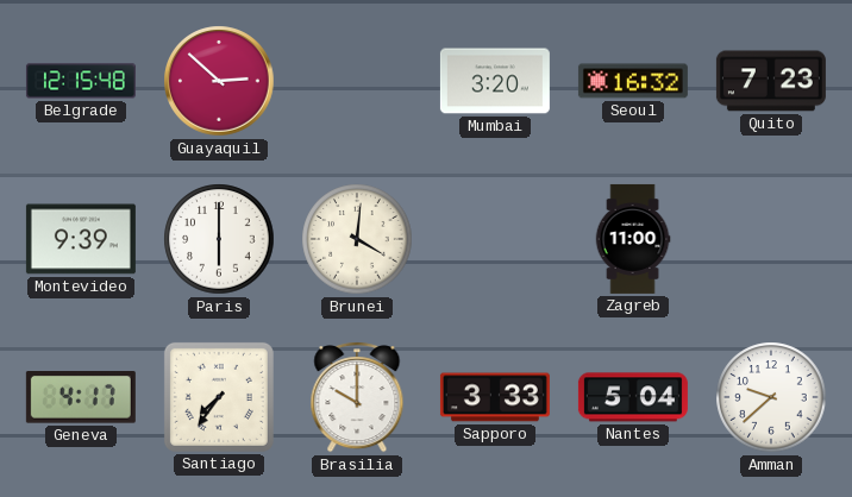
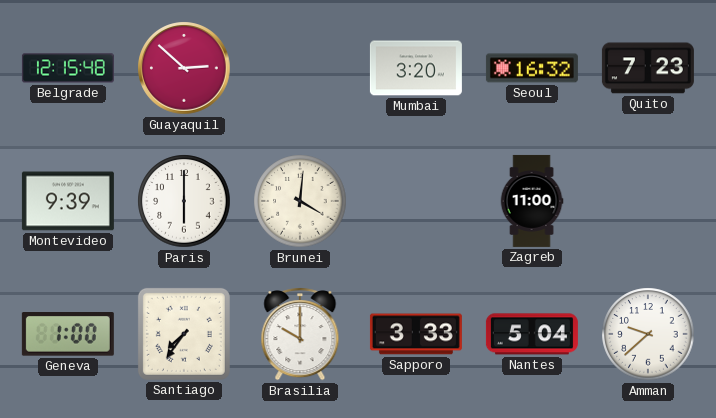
Geneva: 4:17 -> 1:00
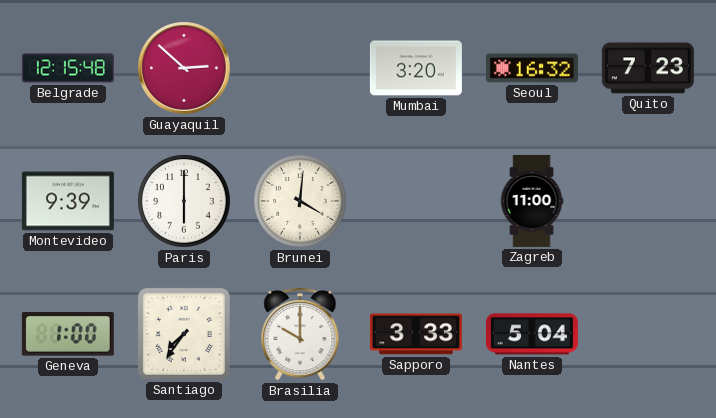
Amman: 9:38 -> none
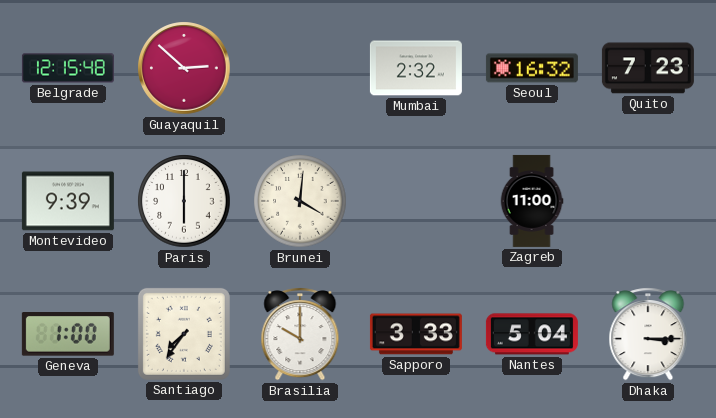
Mumbai: 3:20 -> 2:32
Dhaka: none -> 3:15
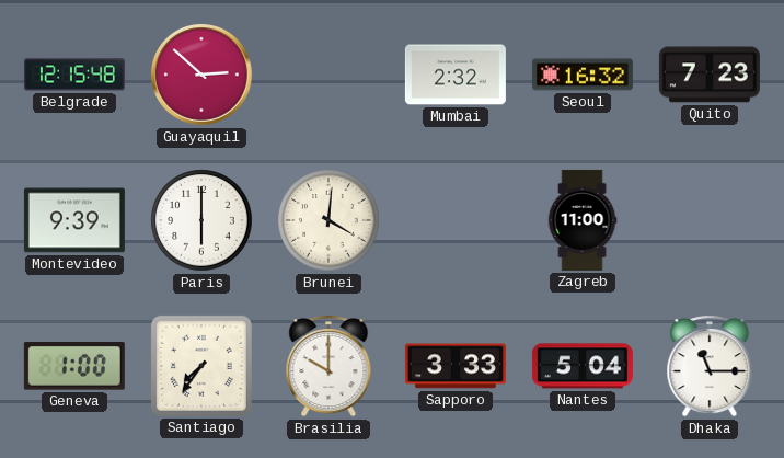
Dhaka: 3:15 -> 11:15
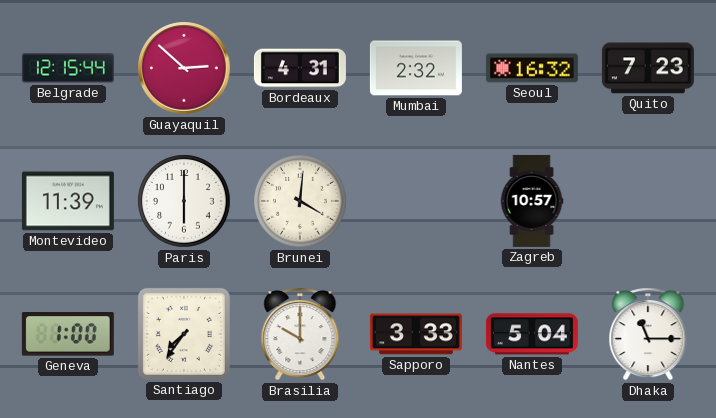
Belgrade: 12:15:48 -> 12:15:44
Bordeaux: none -> 4:31
Montevideo: 9:39 -> 11:39
Zagreb: 11:00 -> 10:57
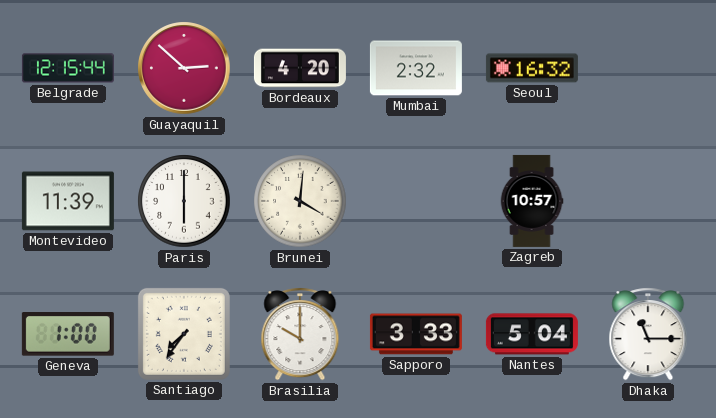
Bordeaux: 4:31 -> 4:20
Quito: 7:23 -> none
